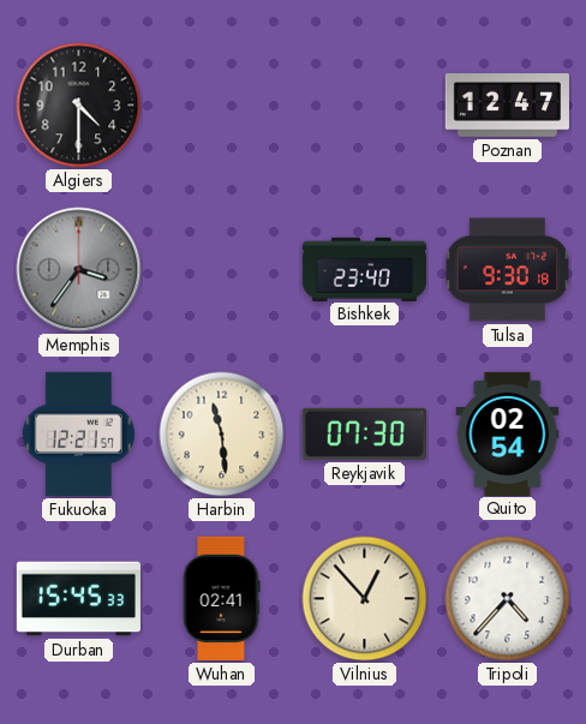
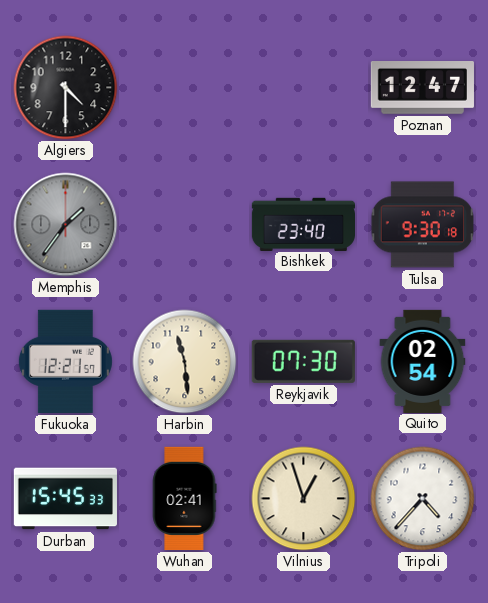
Memphis: 3:36 -> 1:36
Vilnius: 12:53 -> 12:57
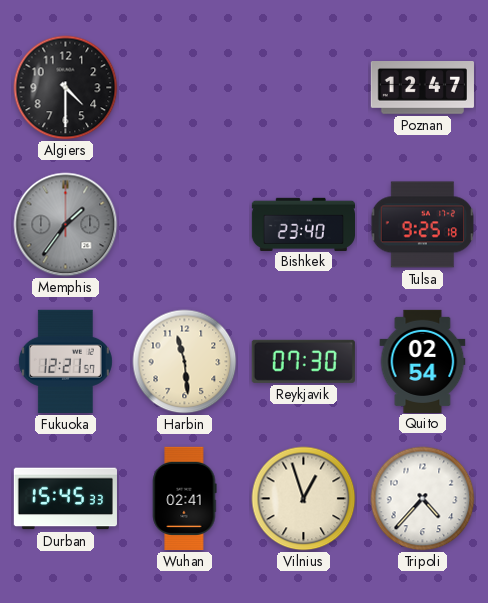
Tulsa: 9:30 -> 9:25
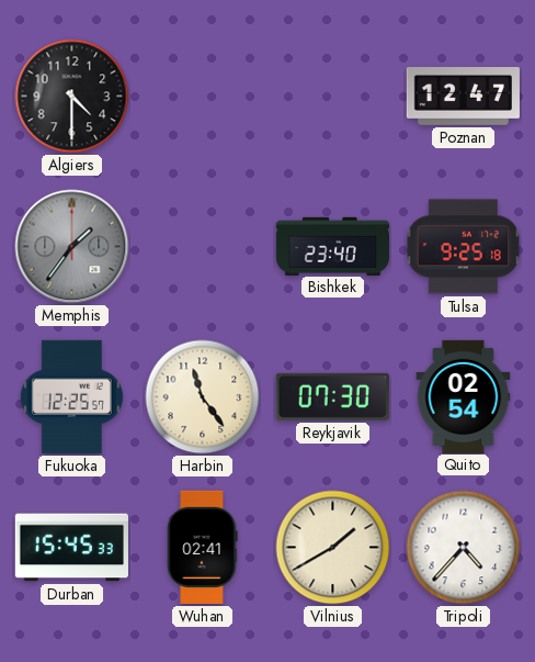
Fukuoka: 12:21 -> 12:25
Harbin: 11:29 -> 11:24
Vilnius: 12:57 -> 1:40
